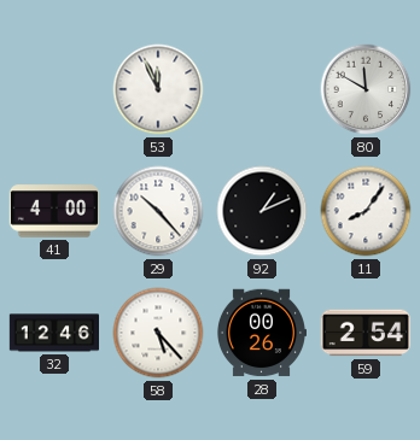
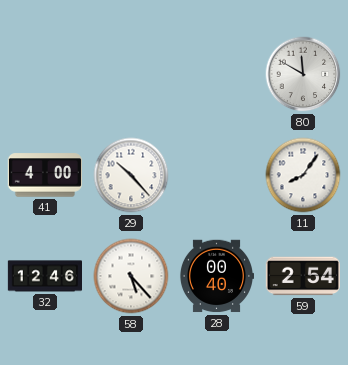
53: 11:56 -> none
92: 1:11 -> none
28: 00:26 -> 00:40
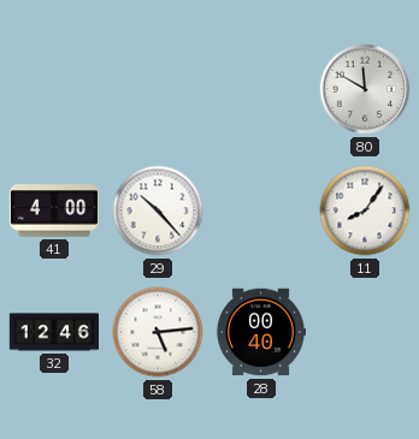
58: 5:23 -> 5:14
59: 2:54 -> none
